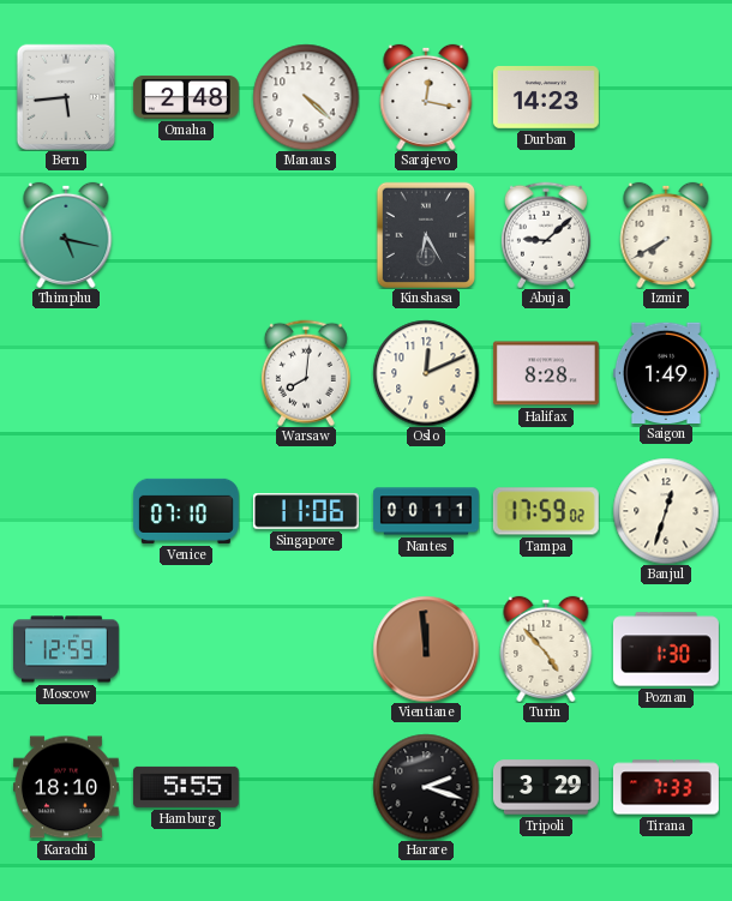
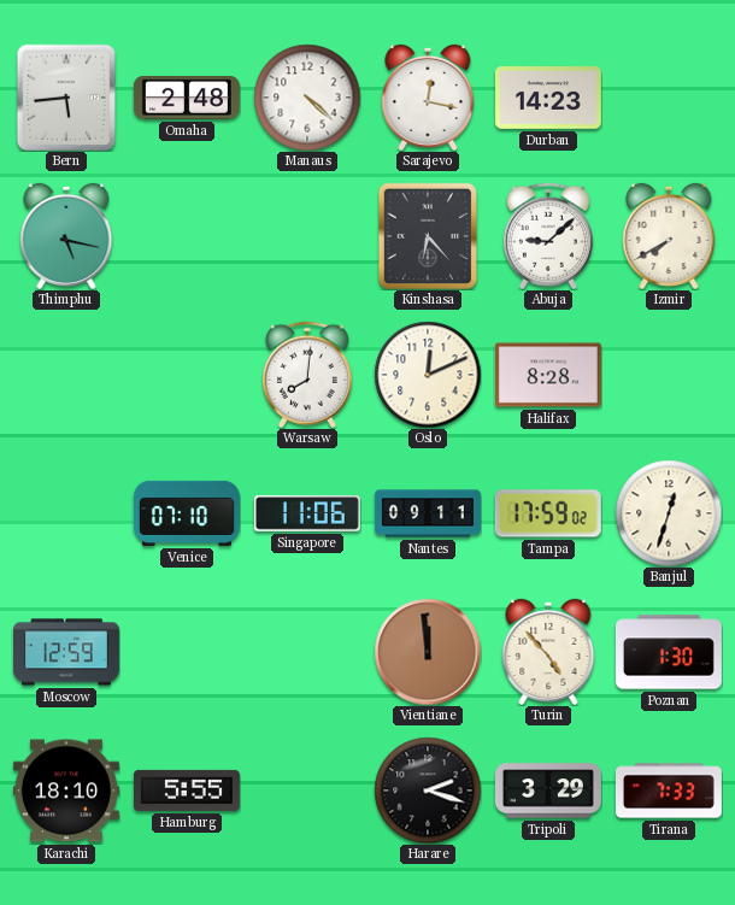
Kinshasa: 6:25 -> 6:23
Saigon: 1:49 -> none
Nantes: 00:11 -> 09:11
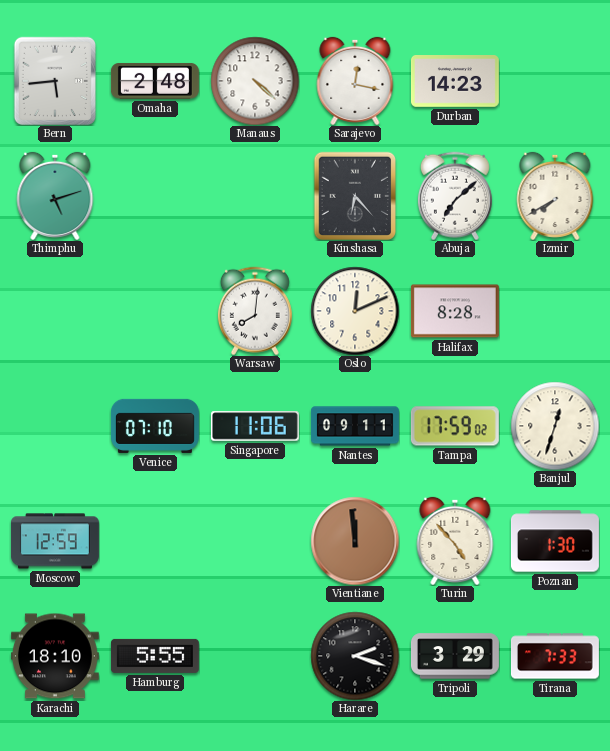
Thimphu: 5:17 -> 5:12
Abuja: 9:08 -> 7:08
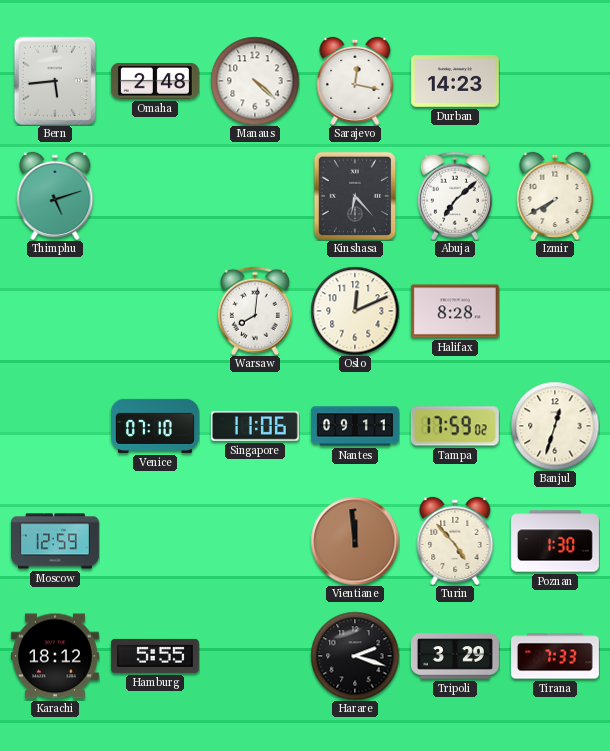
Karachi: 18:10 -> 18:12
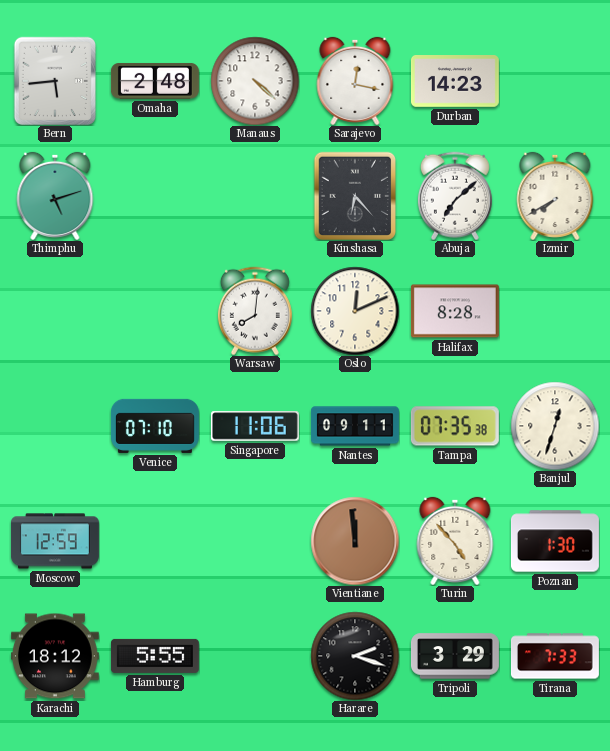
Tampa: 17:59 -> 07:35
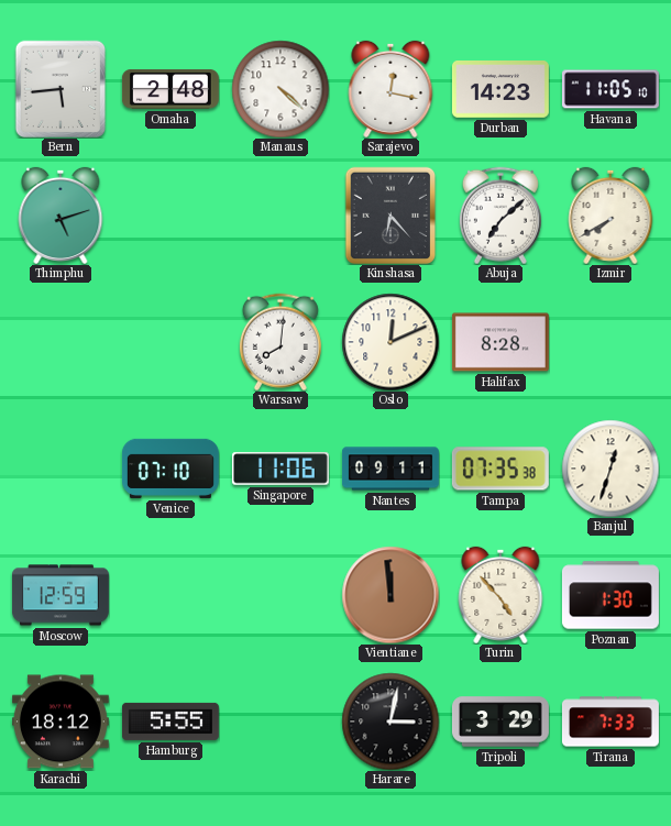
Havana: none -> 11:05
Harare: 2:18 -> 3:02
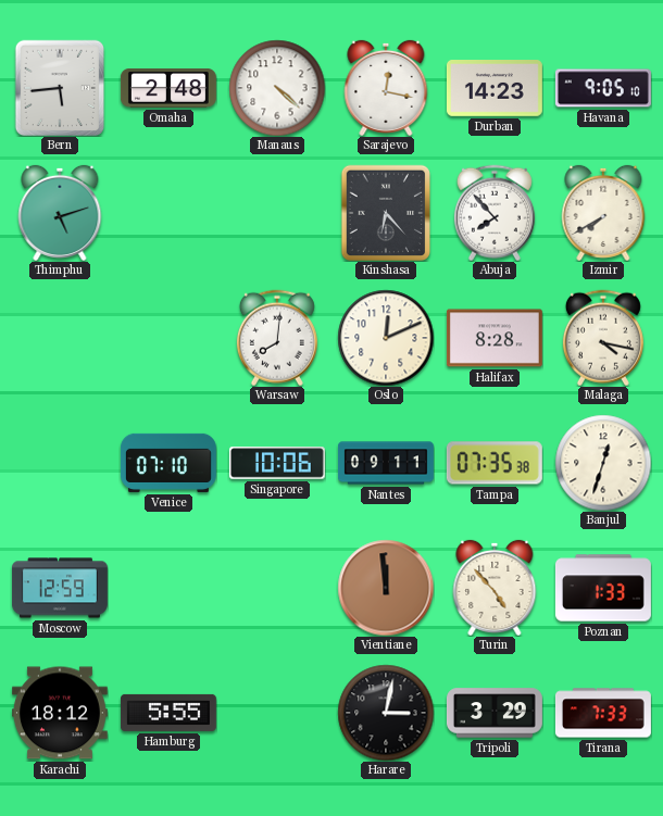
Havana: 11:05 -> 9:05
Abuja: 7:08 -> 7:53
Malaga: none -> 4:17
Singapore: 11:06 -> 10:06
Poznan: 1:30 -> 1:33
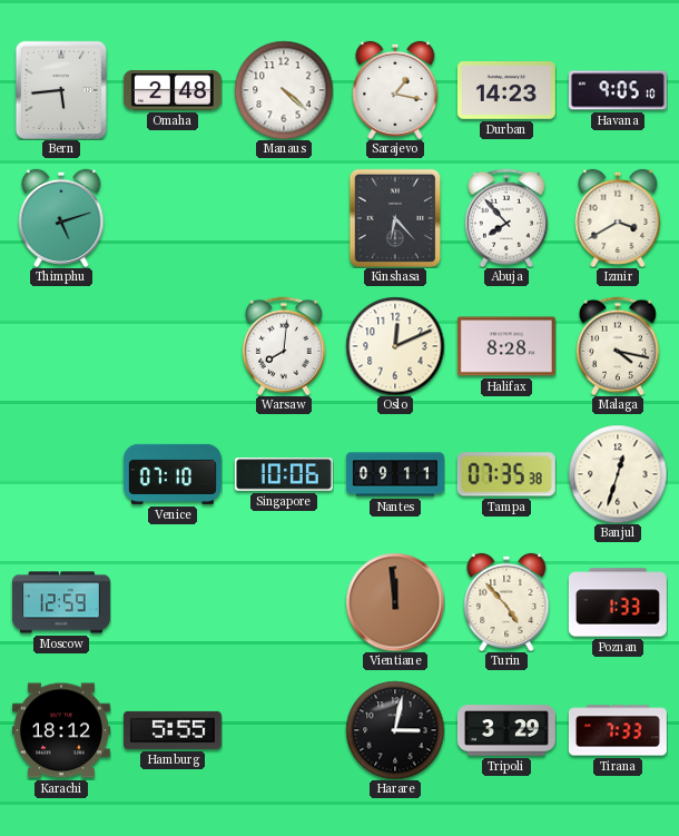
Sarajevo: 12:17 -> 1:17
Izmir: 7:40 -> 3:40
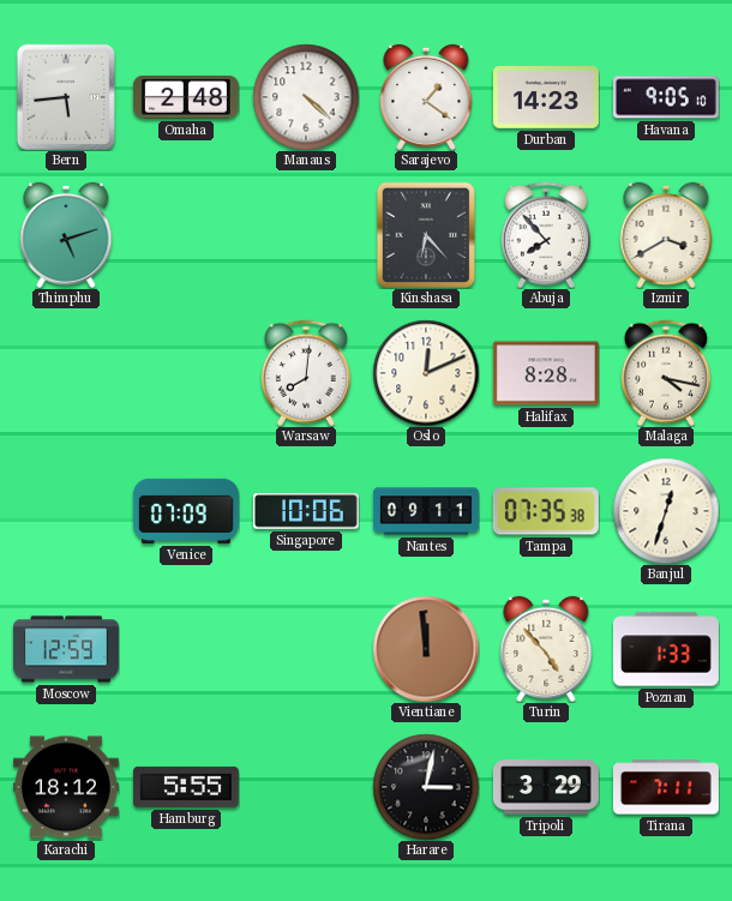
Sarajevo: 1:17 -> 1:21
Venice: 07:10 -> 07:09
Tirana: 7:33 -> 7:11
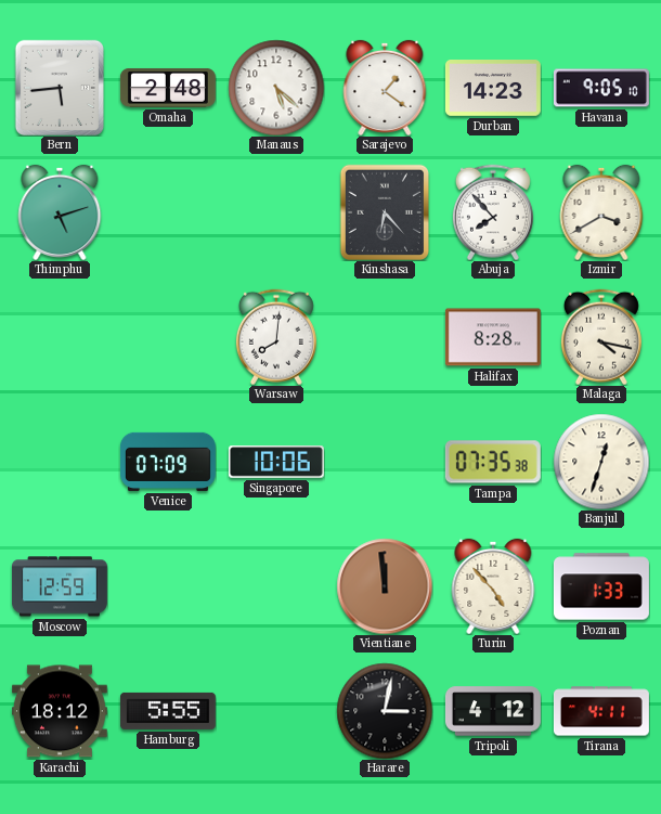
Manaus: 4:22 -> 5:22
Oslo: 12:11 -> none
Nantes: 09:11 -> none
Tripoli: 3:29 -> 4:12
Tirana: 7:11 -> 4:11
